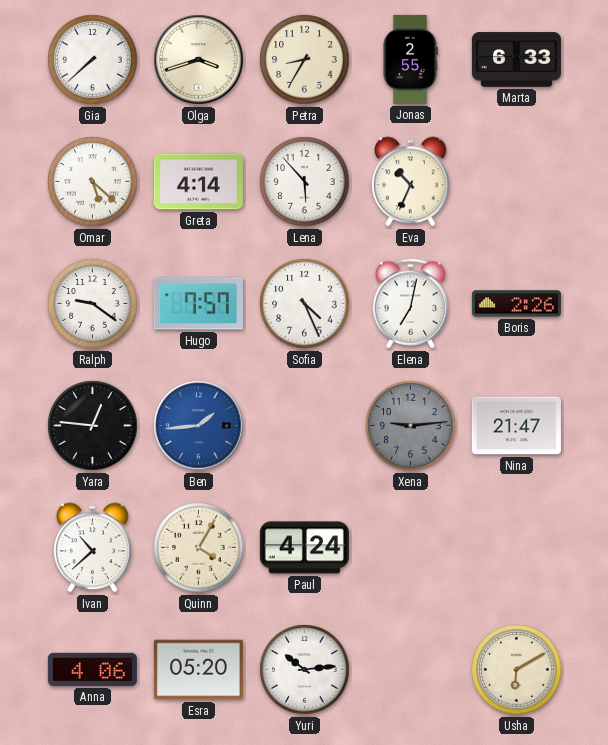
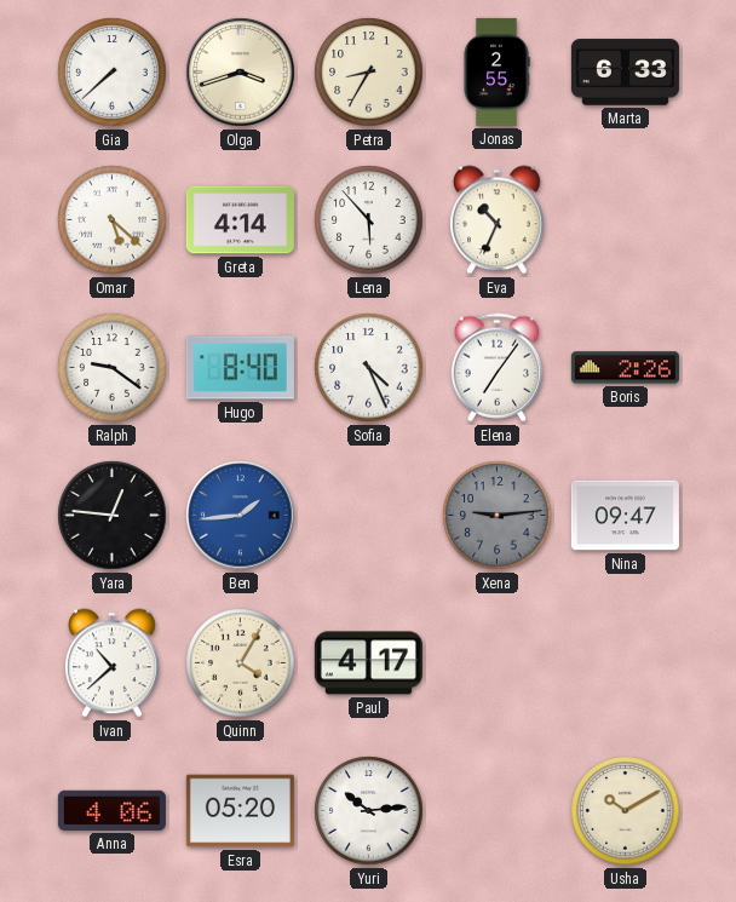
Hugo: 7:57 -> 8:40
Elena: 7:02 -> 7:06
Nina: 21:47 -> 09:47
Paul: 4:24 -> 4:17
Usha: 6:10 -> 10:10
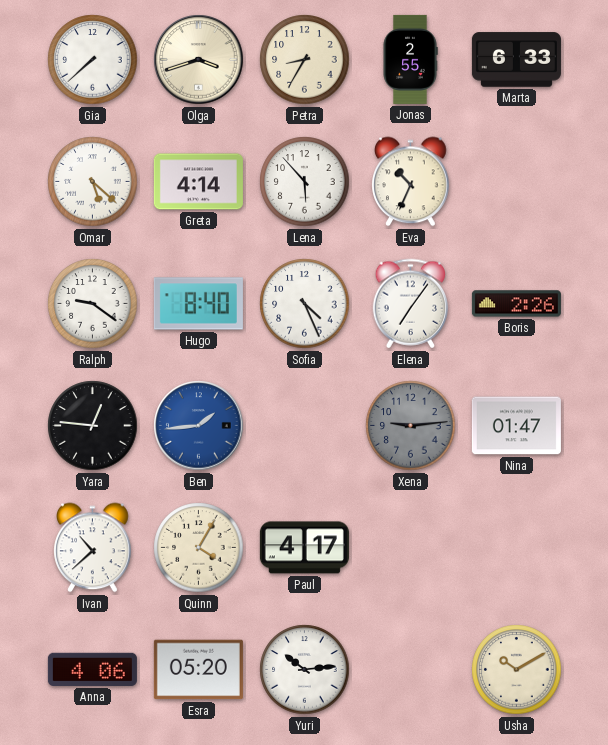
Nina: 09:47 -> 01:47
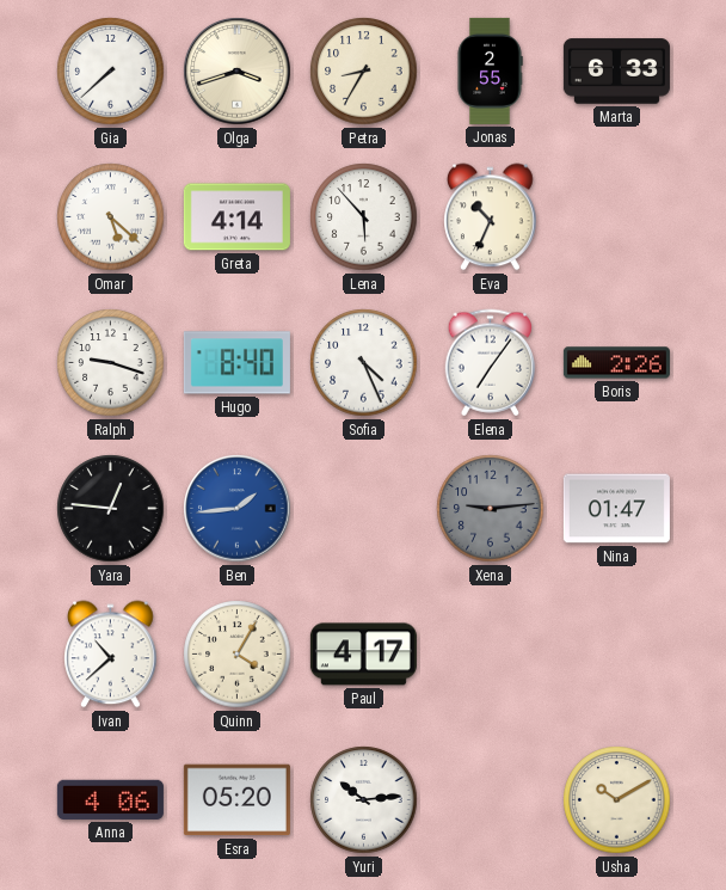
Ralph: 9:21 -> 9:18
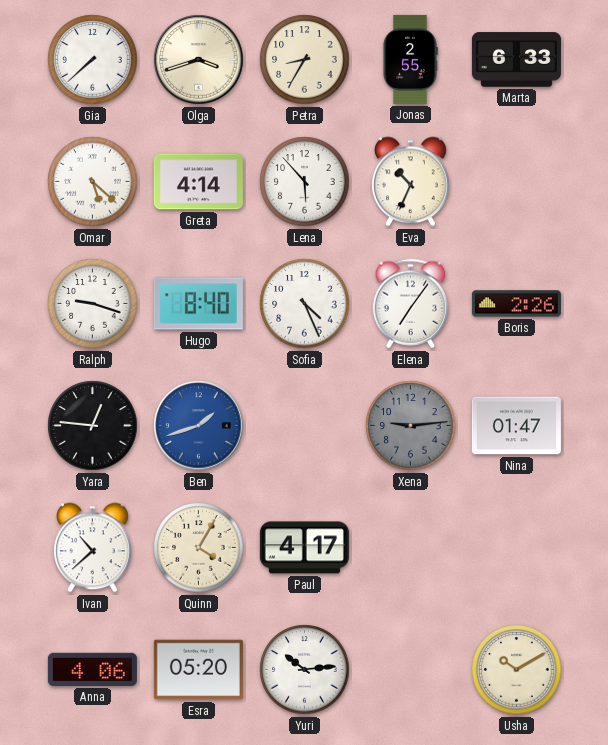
Ben: 1:44 -> 1:42
